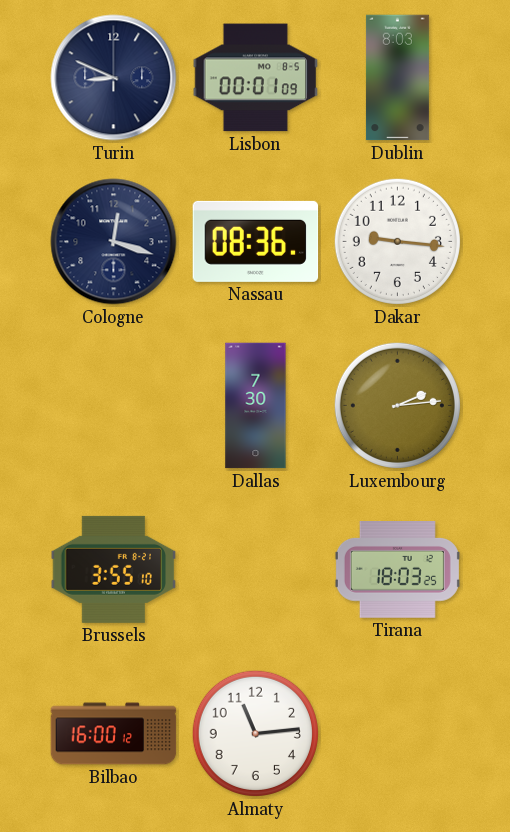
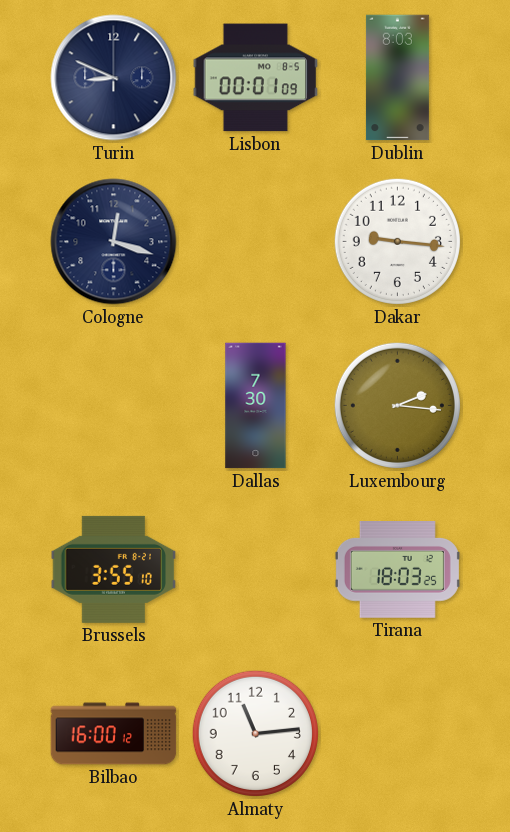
Nassau: 08:36 -> none
Luxembourg: 2:14 -> 2:16
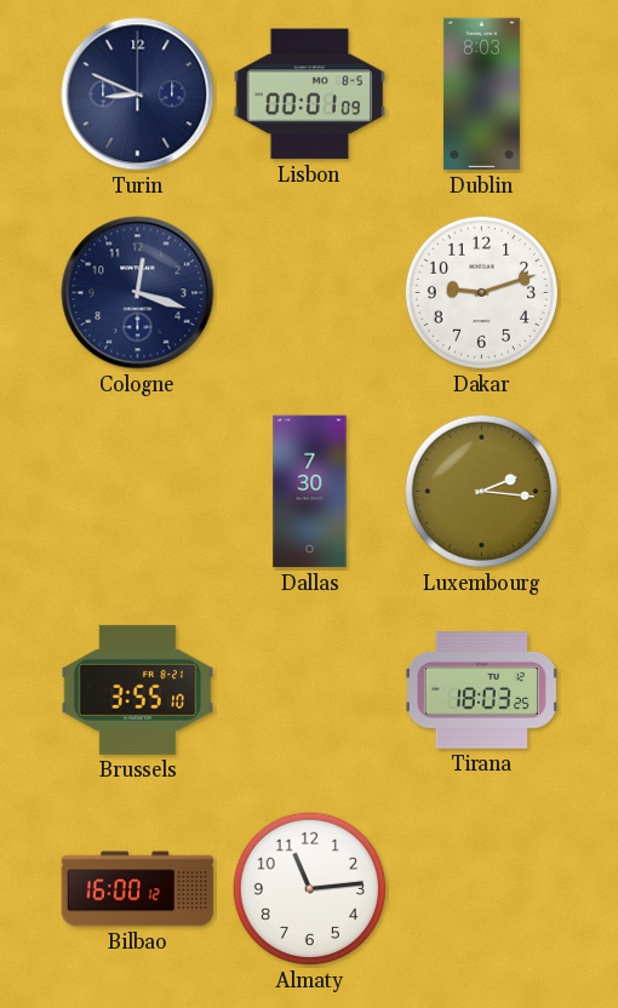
Dakar: 9:16 -> 9:12
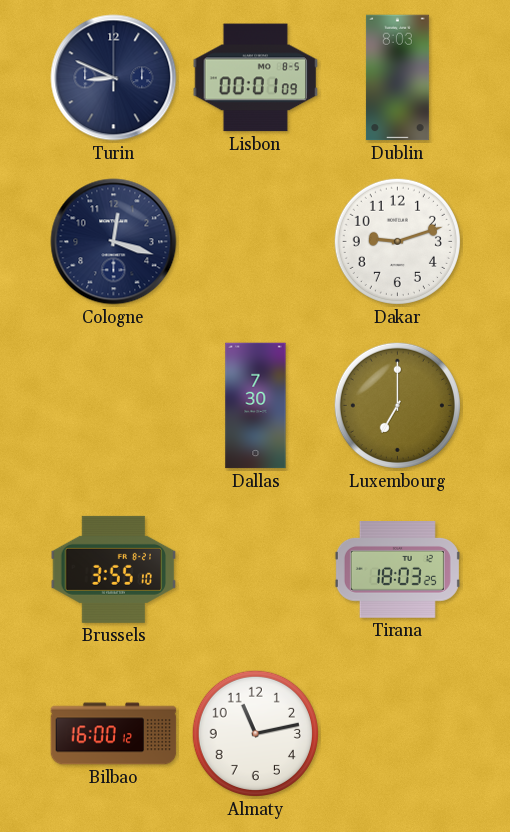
Luxembourg: 2:16 -> 7:00
Almaty: 11:14 -> 11:13
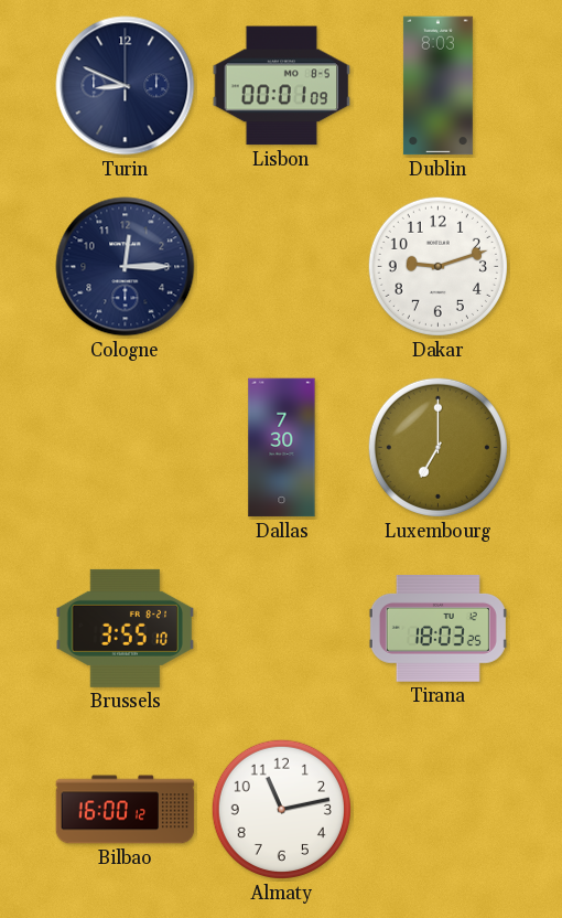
Cologne: 12:18 -> 12:15
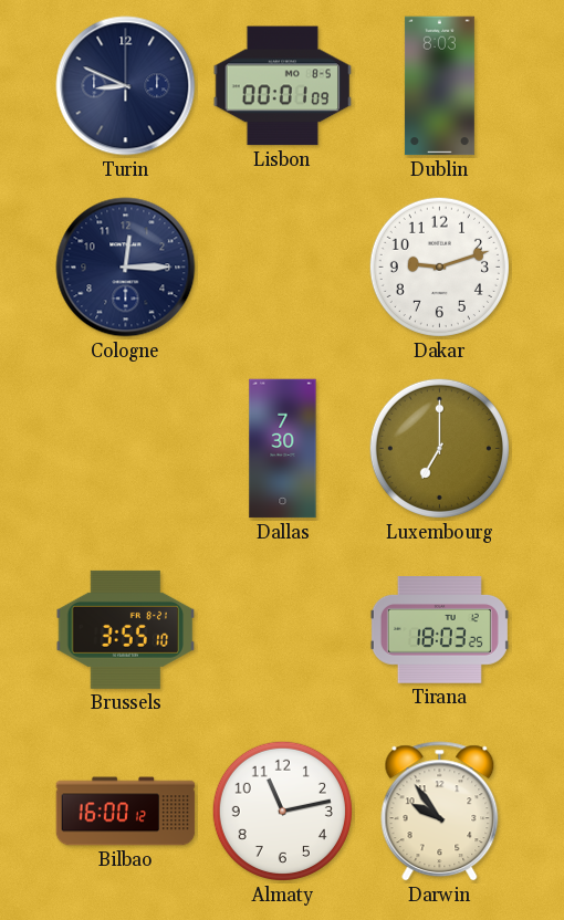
Darwin: none -> 9:54
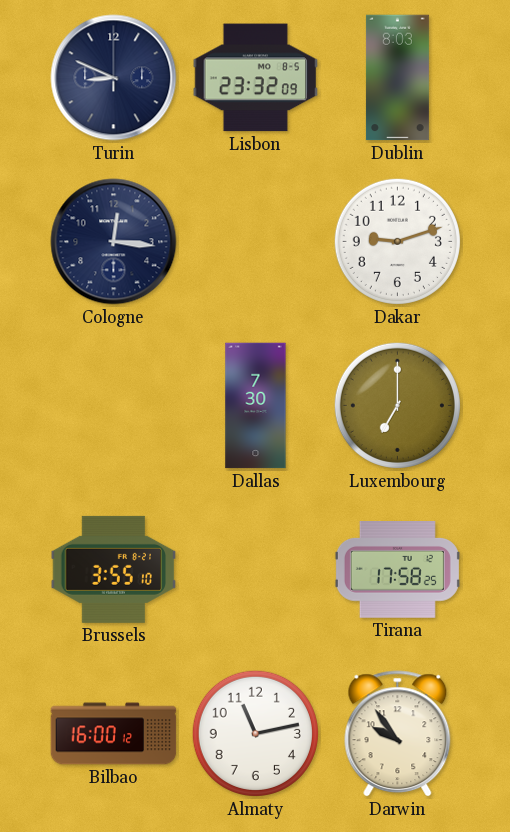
Lisbon: 00:01 -> 23:32
Cologne: 12:15 -> 12:16
Tirana: 18:03 -> 17:58
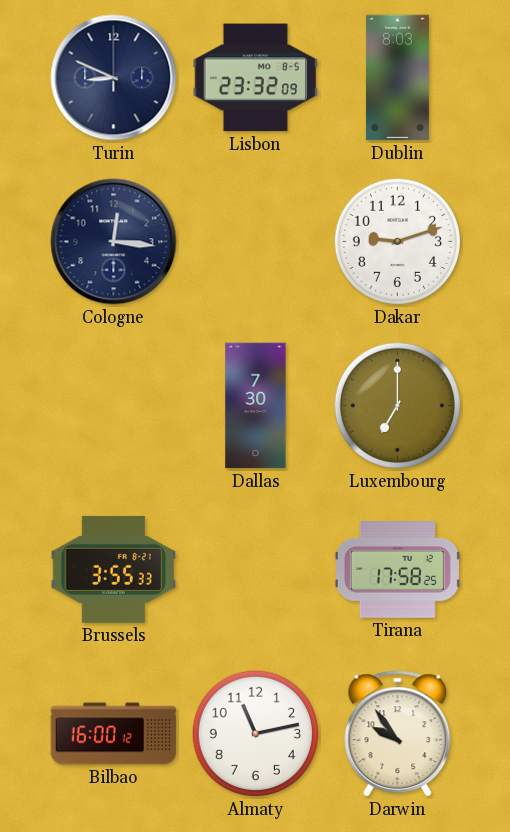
Brussels: 3:55:10 -> 3:55:33
